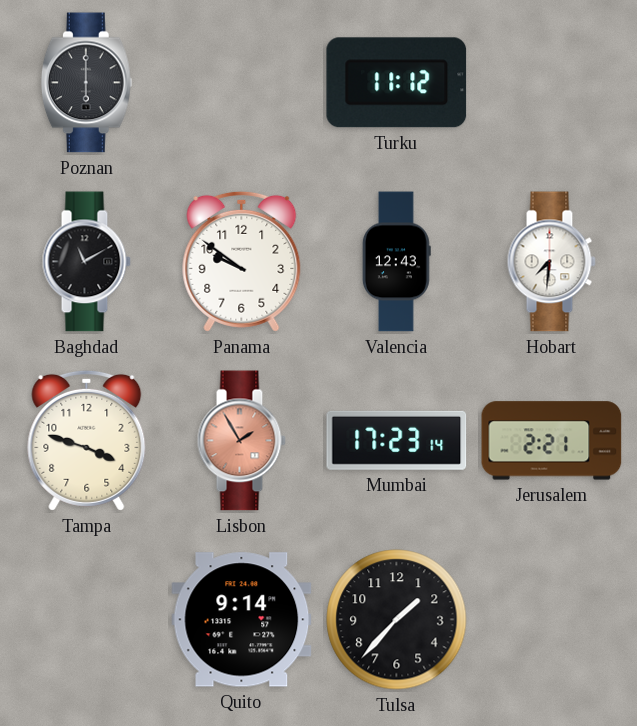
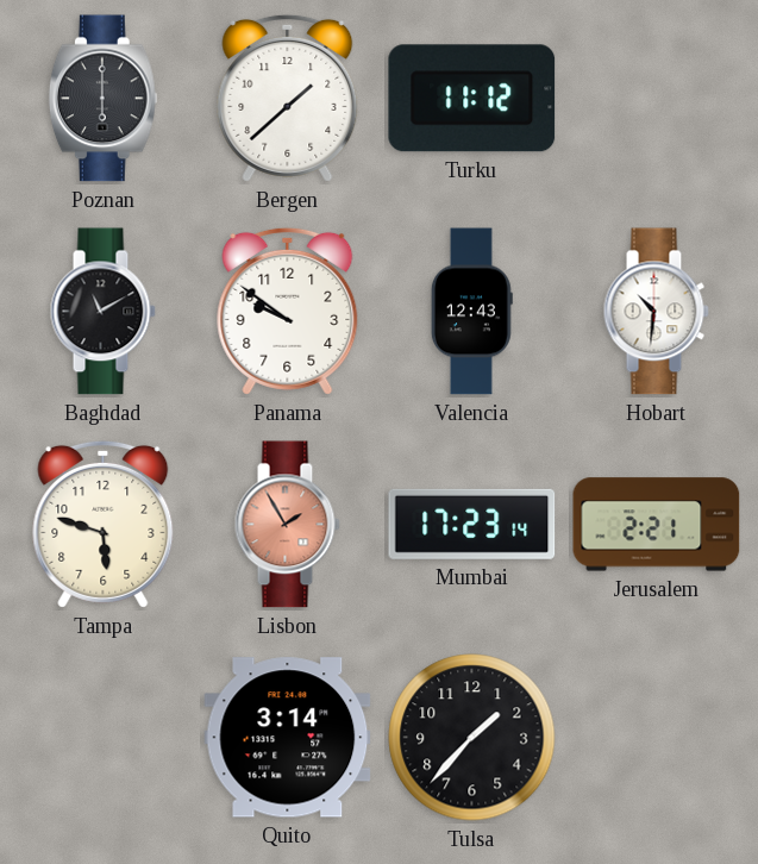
Bergen: none -> 1:38
Hobart: 7:31 -> 10:31
Tampa: 3:48 -> 5:48
Quito: 9:14 -> 3:14
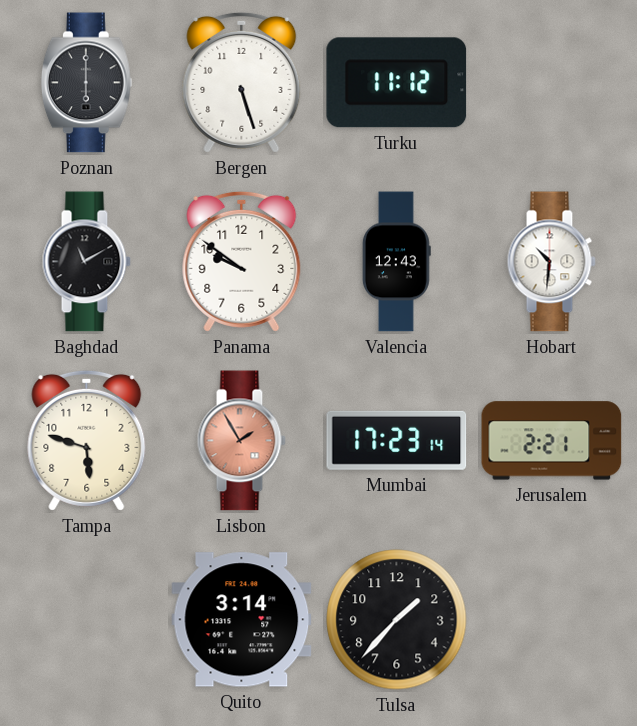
Bergen: 1:38 -> 5:27
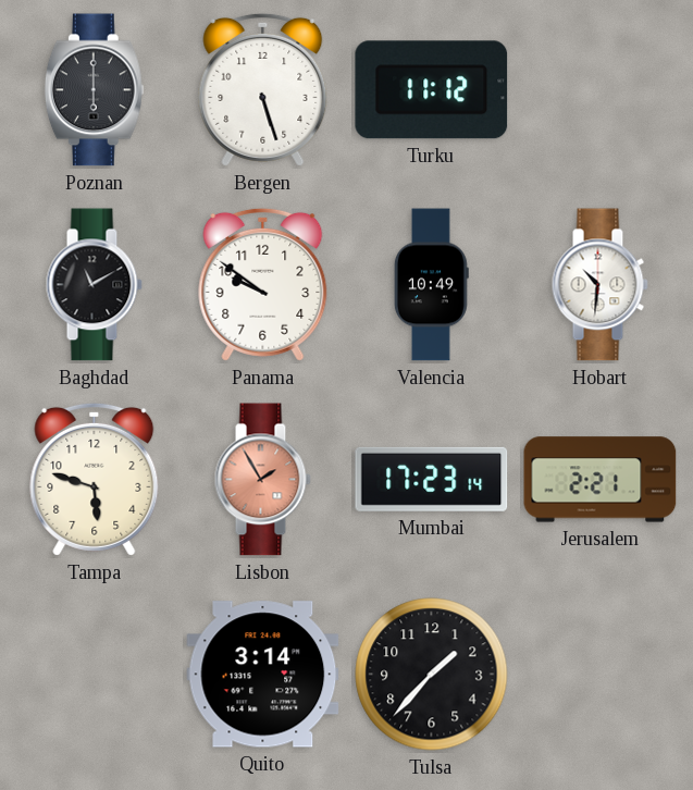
Valencia: 12:43 -> 10:49
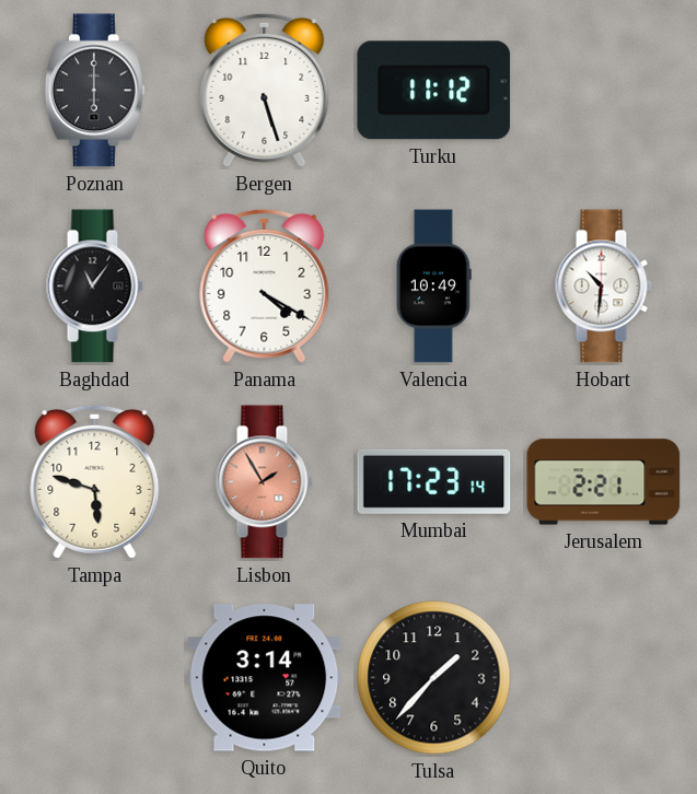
Baghdad: 11:10 -> 11:06
Panama: 9:51 -> 4:20
